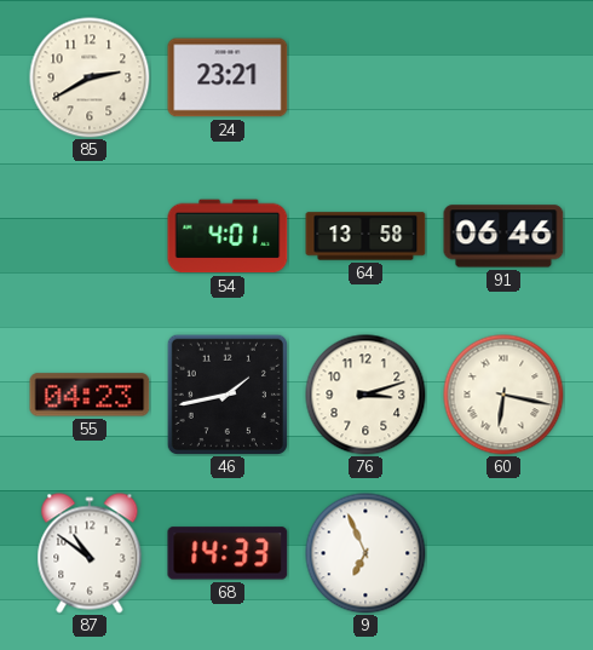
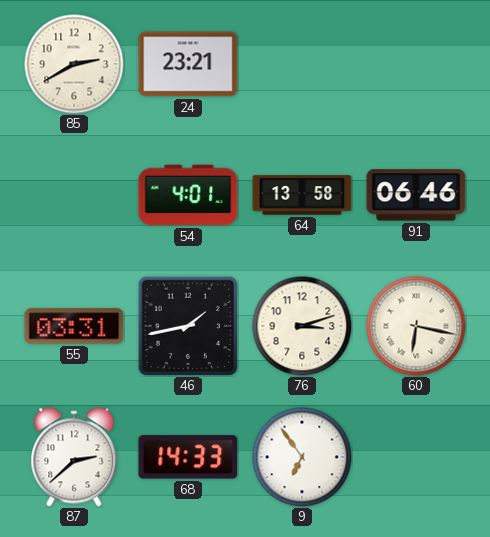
55: 04:23 -> 03:31
87: 10:51 -> 2:38
9: 6:56 -> 6:54
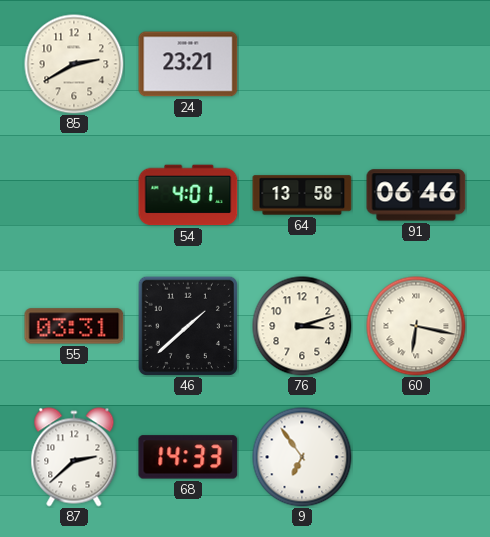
46: 1:43 -> 1:38
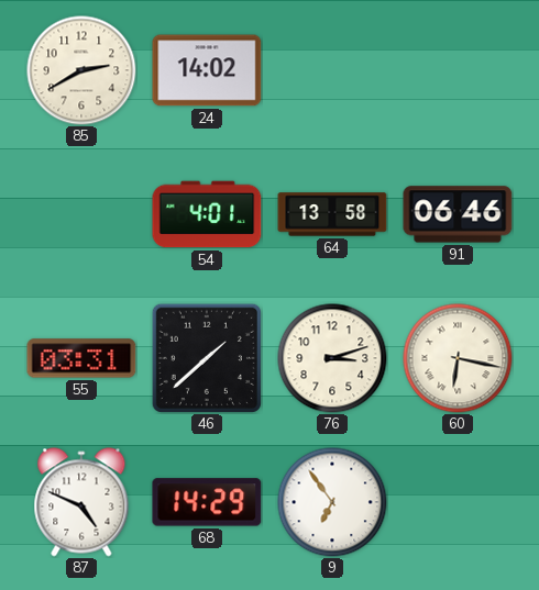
24: 23:21 -> 14:02
87: 2:38 -> 4:49
68: 14:33 -> 14:29
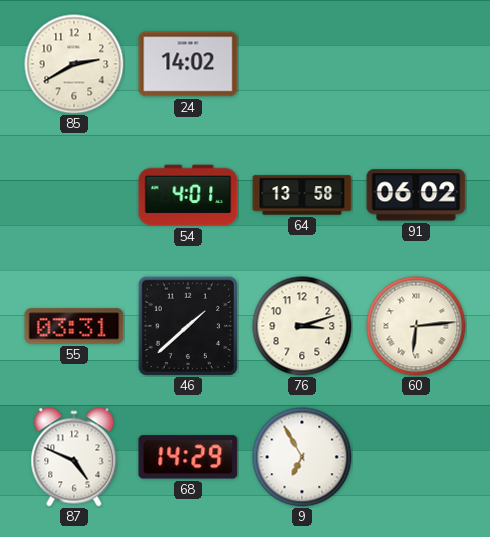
91: 06:46 -> 06:02
60: 6:17 -> 6:14
9: 6:54 -> 6:55
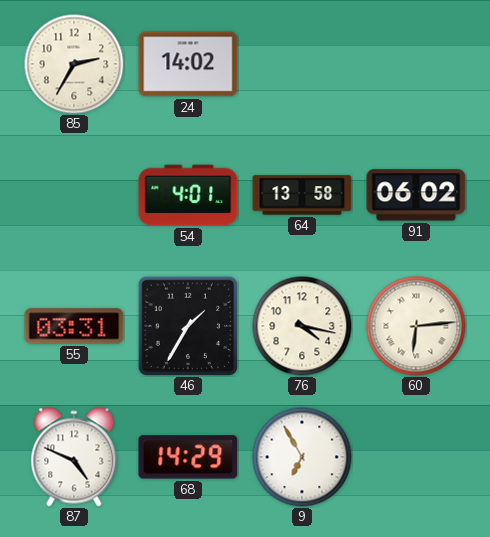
85: 2:40 -> 2:35
46: 1:38 -> 1:35
76: 3:12 -> 4:17
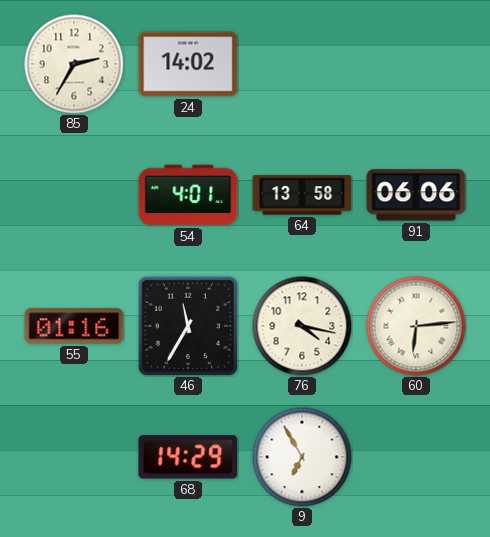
91: 06:02 -> 06:06
55: 03:31 -> 01:16
46: 1:35 -> 11:35
87: 4:49 -> none
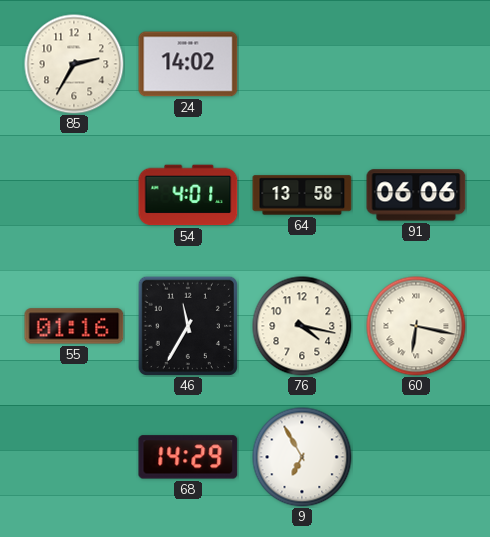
60: 6:14 -> 6:17
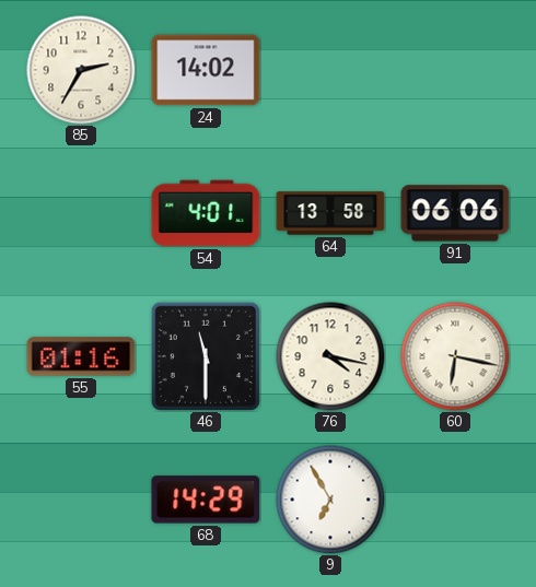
46: 11:35 -> 11:30
